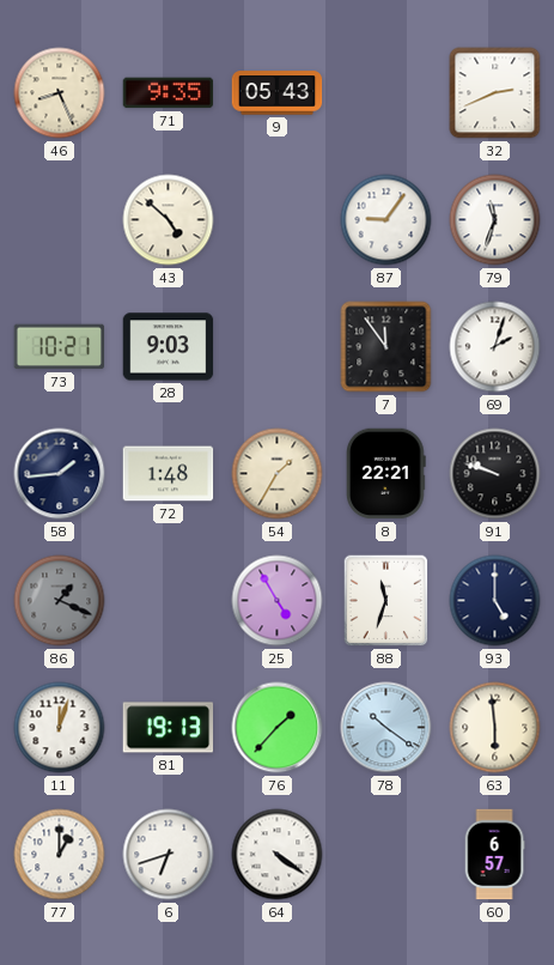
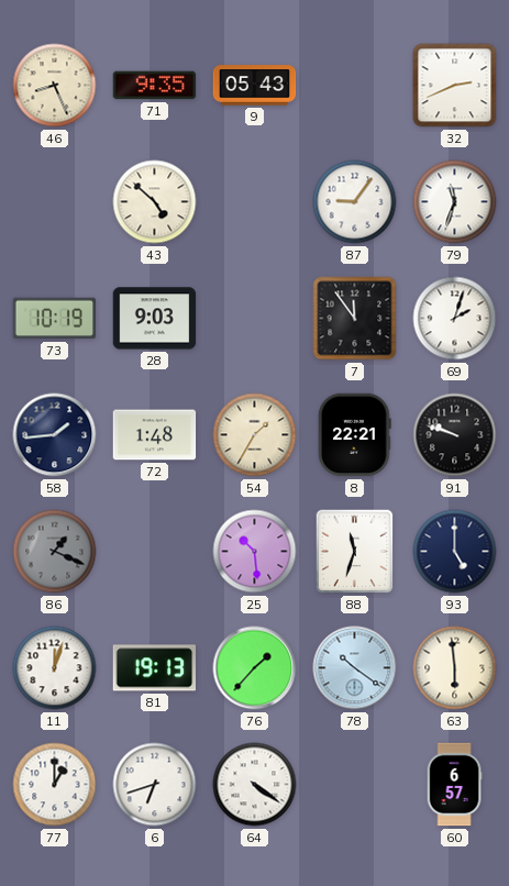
73: 10:21 -> 10:19
25: 4:55 -> 10:29
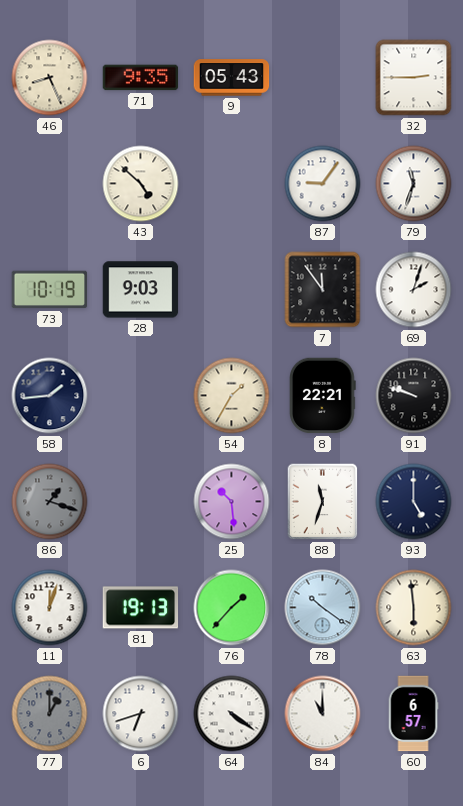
32: 2:41 -> 2:45
72: 1:48 -> none
86: 1:19 -> 1:18
77 dial: white -> grey
84: none -> 11:00
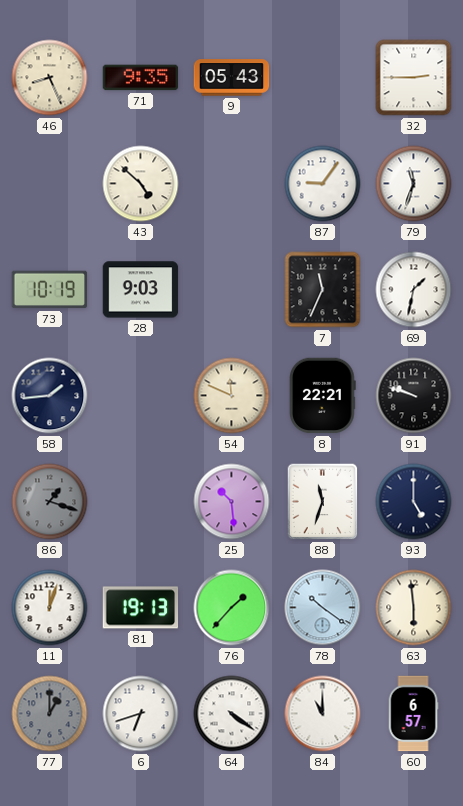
7: 11:54 -> 11:34
69: 2:03 -> 1:32
54: 1:35 -> 11:49
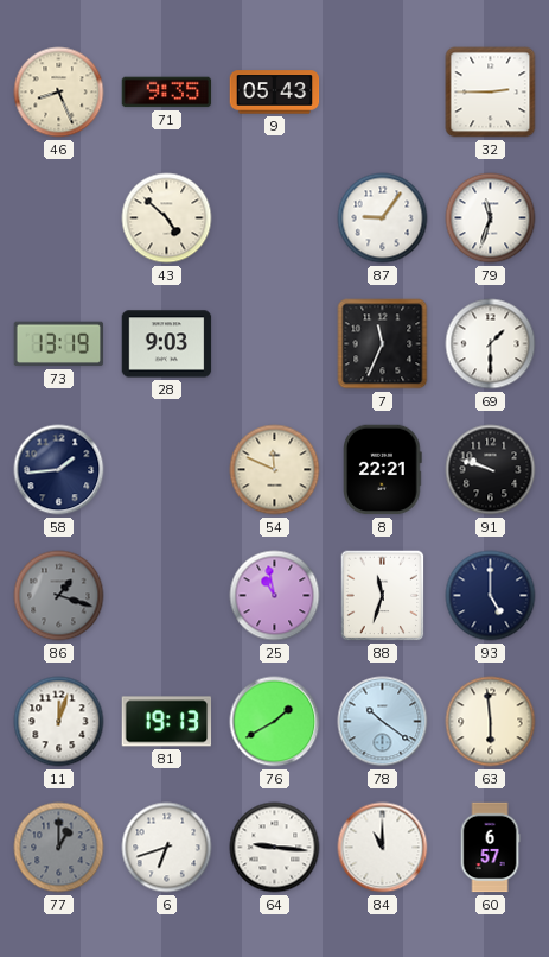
73: 10:19 -> 13:19
69: 1:32 -> 1:30
25: 10:29 -> 10:58
76: 1:37 -> 1:40
64: 4:21 -> 9:16
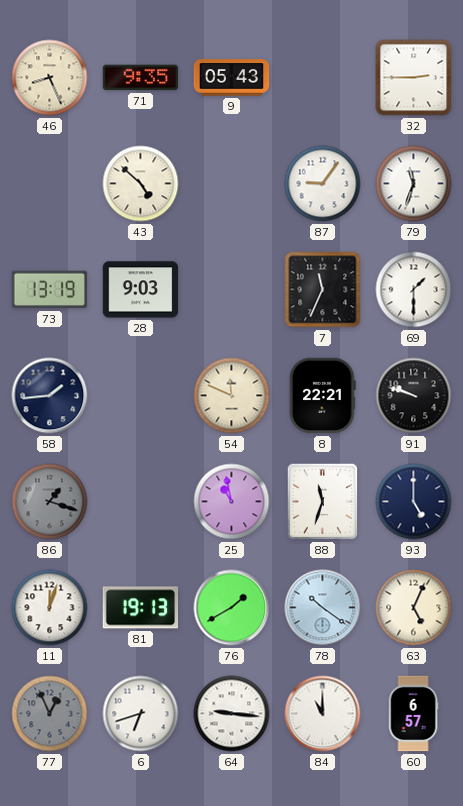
63: 5:59 -> 5:04
77: 1:00 -> 12:56
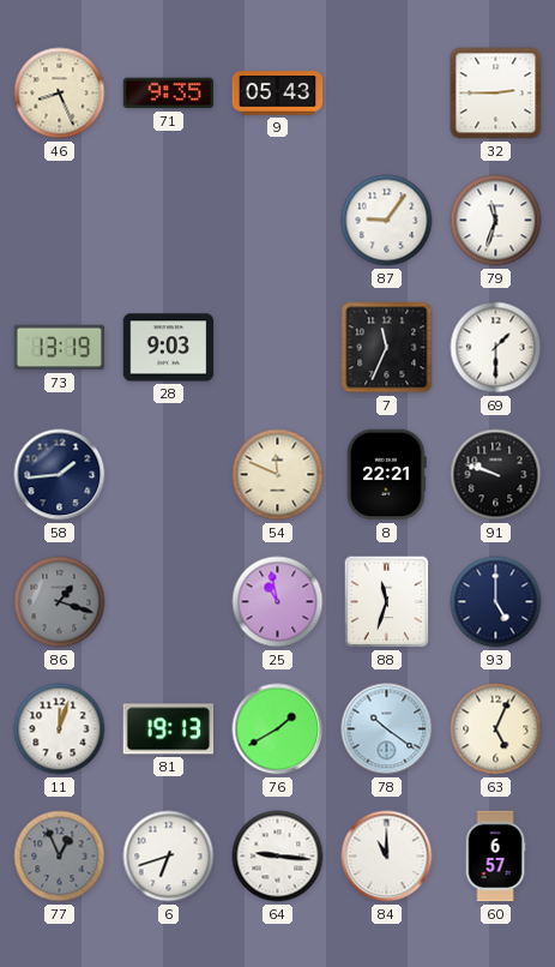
43: 4:52 -> none
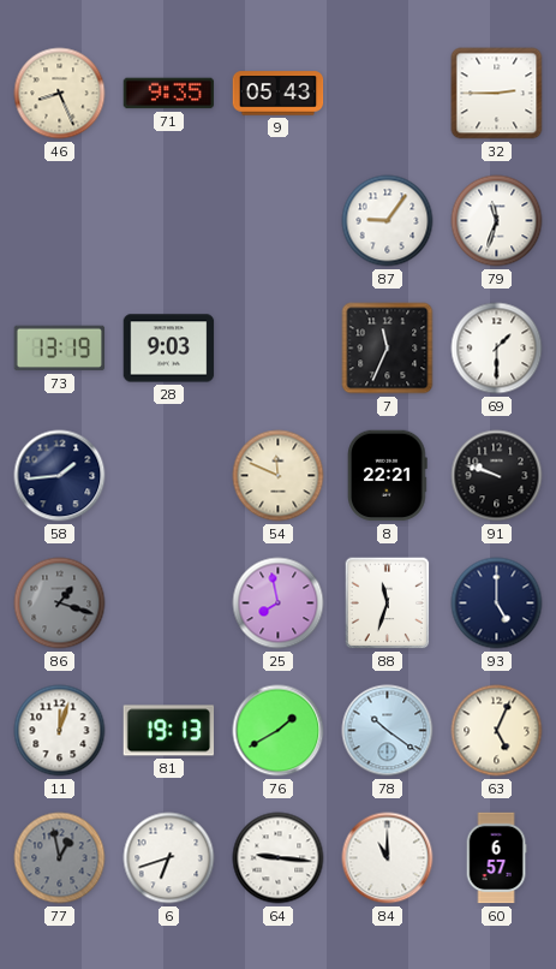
25: 10:58 -> 7:58
77: 12:56 -> 12:58
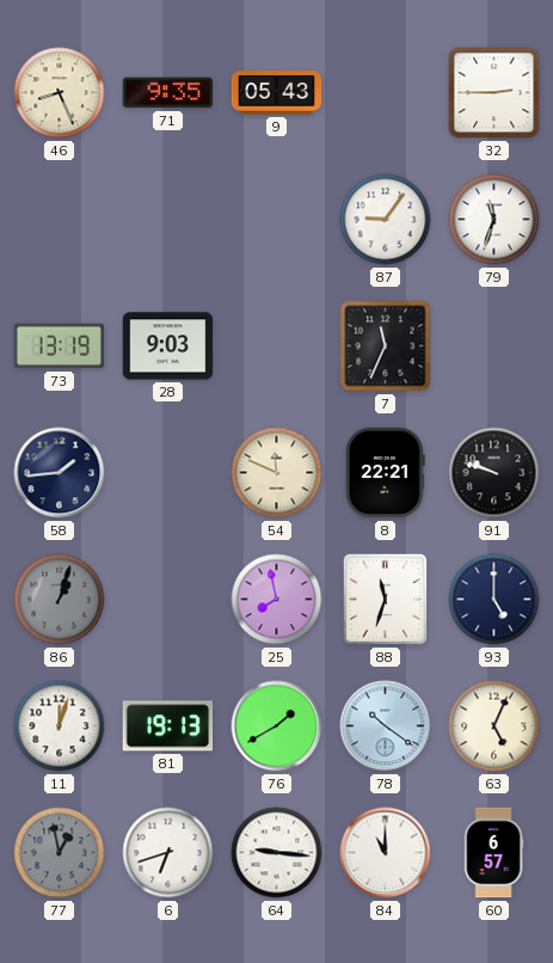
69: 1:30 -> none
86: 1:18 -> 1:03
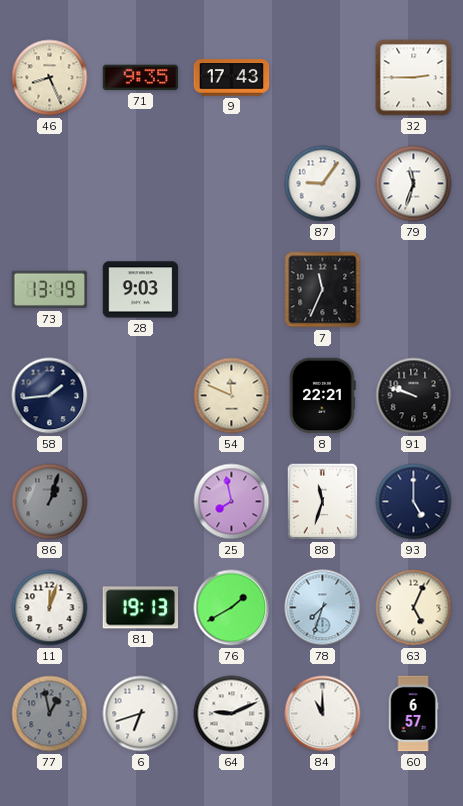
9: 05:43 -> 17:43
78: 10:21 -> 7:33
64: 9:16 -> 9:11
